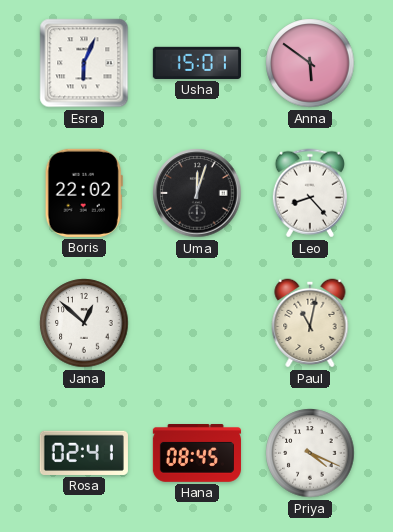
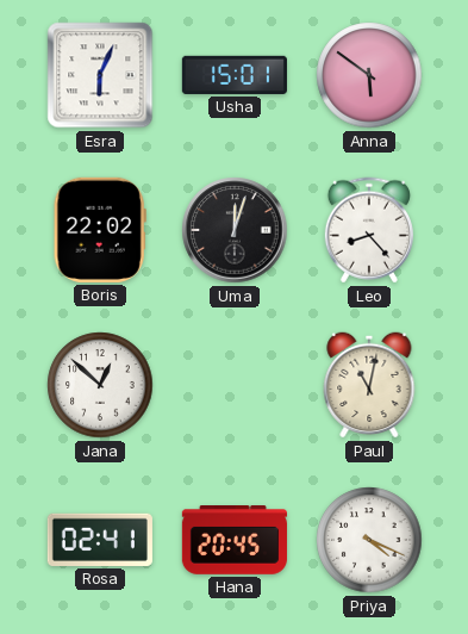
Hana: 08:45 -> 20:45
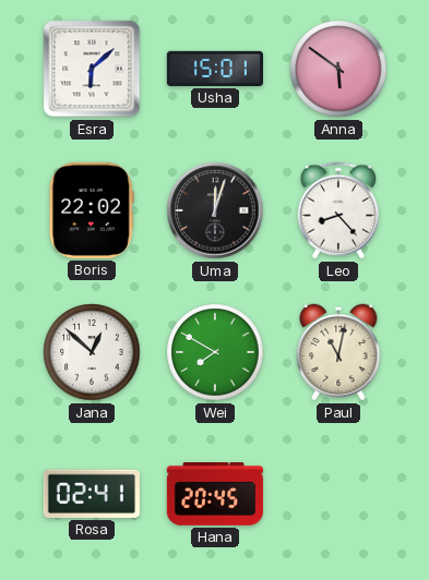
Esra: 6:04 -> 6:08
Wei: none -> 7:50
Priya: 4:19 -> none
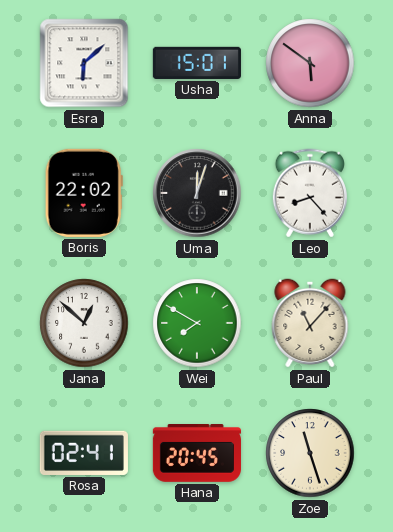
Paul: 11:02 -> 11:07
Zoe: none -> 11:27
